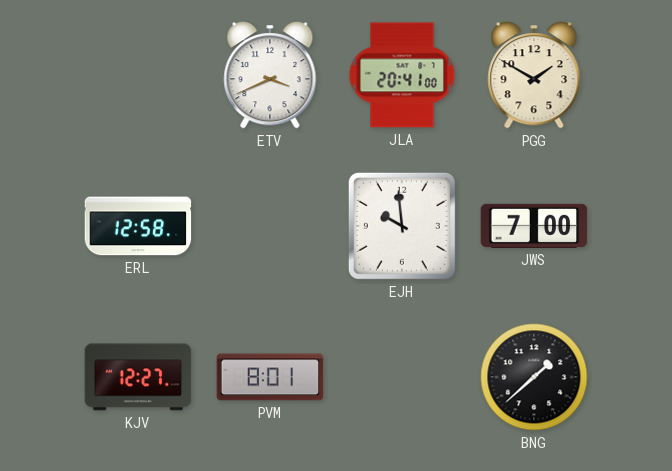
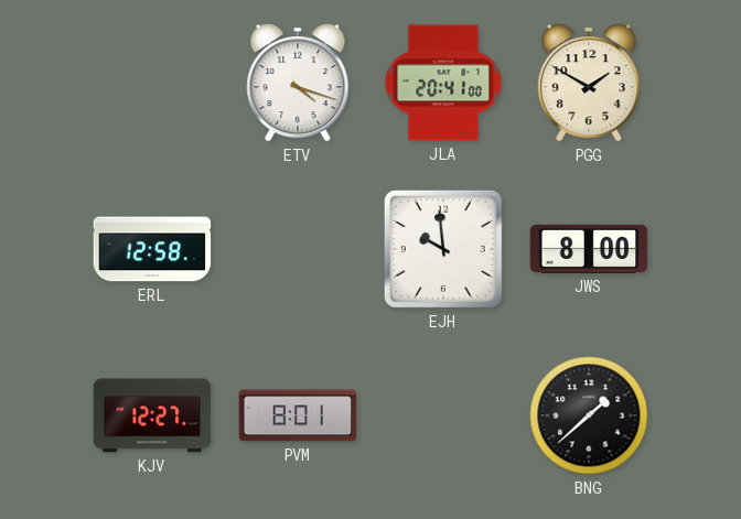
ETV: 3:41 -> 4:18
JWS: 7:00 -> 8:00
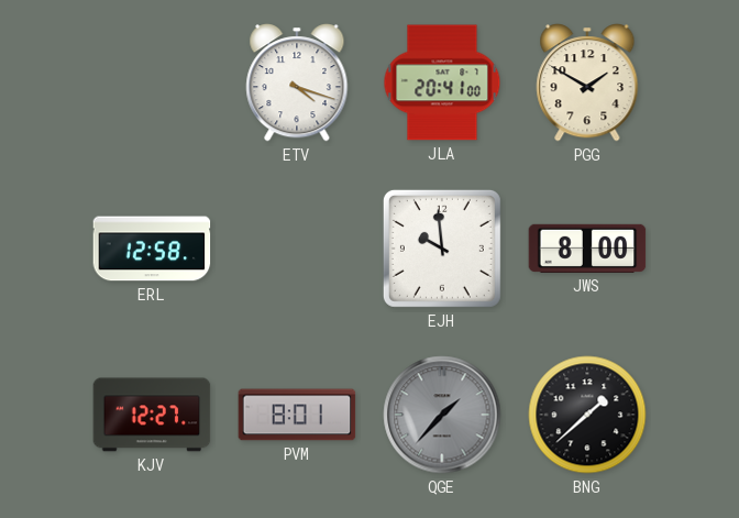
QGE: none -> 1:37
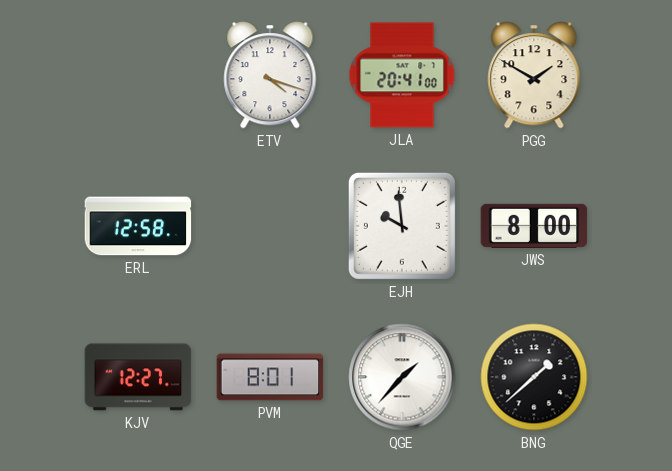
QGE dial: grey -> white
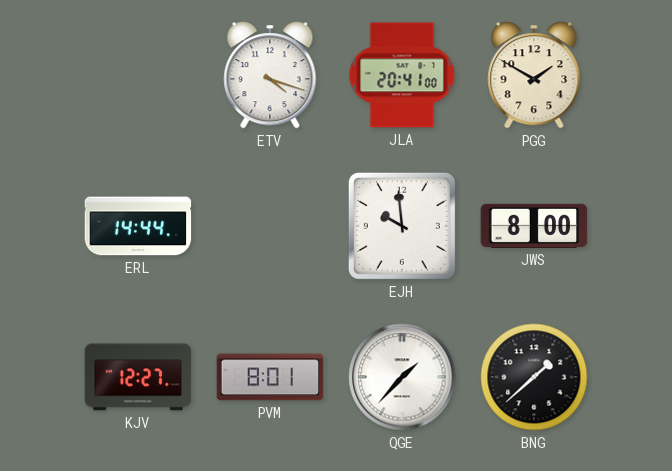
ERL: 12:58 -> 14:44
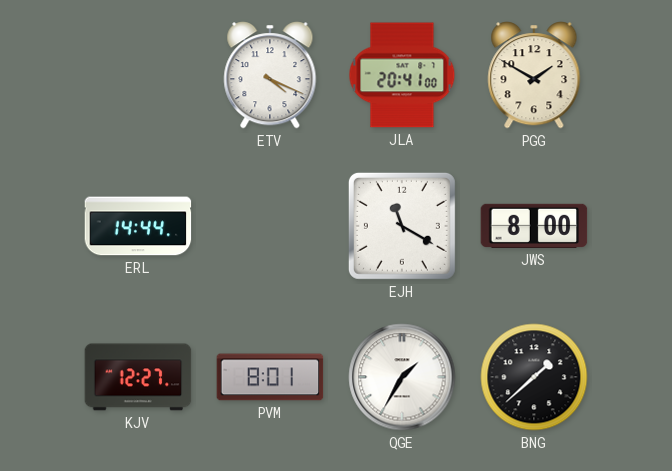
ETV: 4:18 -> 4:19
EJH: 9:59 -> 11:20
QGE: 1:37 -> 1:35
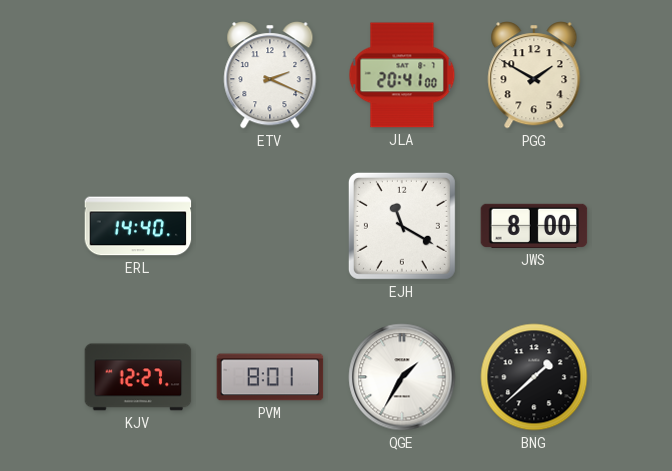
ETV: 4:19 -> 2:19
ERL: 14:44 -> 14:40
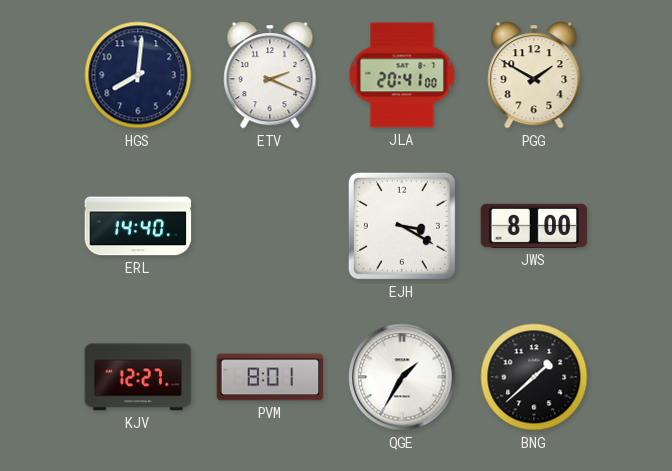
HGS: none -> 8:01
EJH: 11:20 -> 3:20
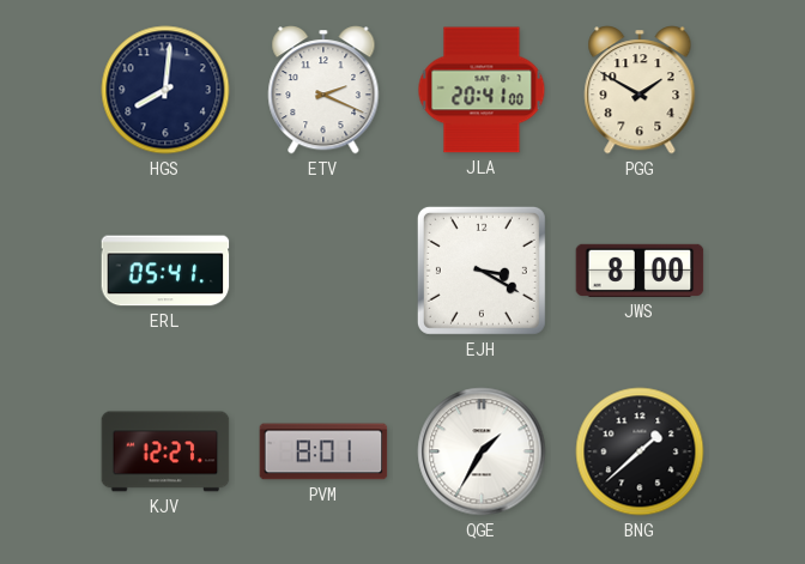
ERL: 14:40 -> 05:41
